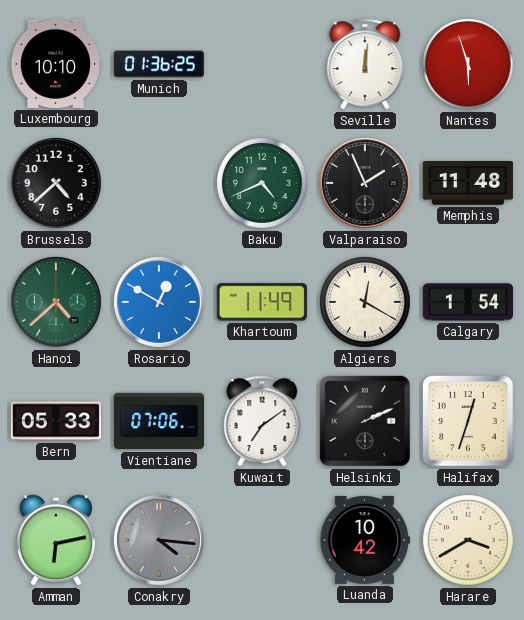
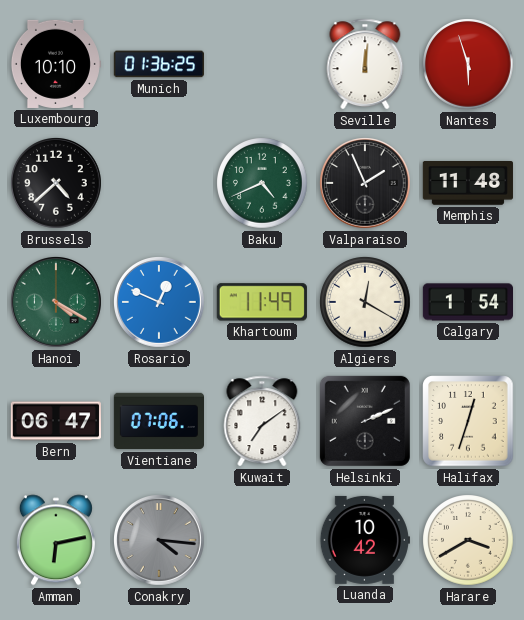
Hanoi: 4:38 -> 4:20
Rosario: 12:50 -> 12:49
Bern: 05:33 -> 06:47
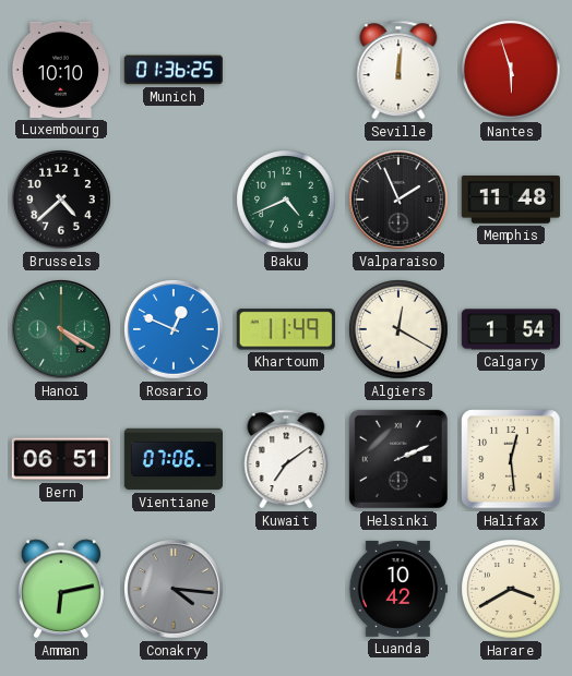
Bern: 06:47 -> 06:51
Halifax: 12:33 -> 12:29
